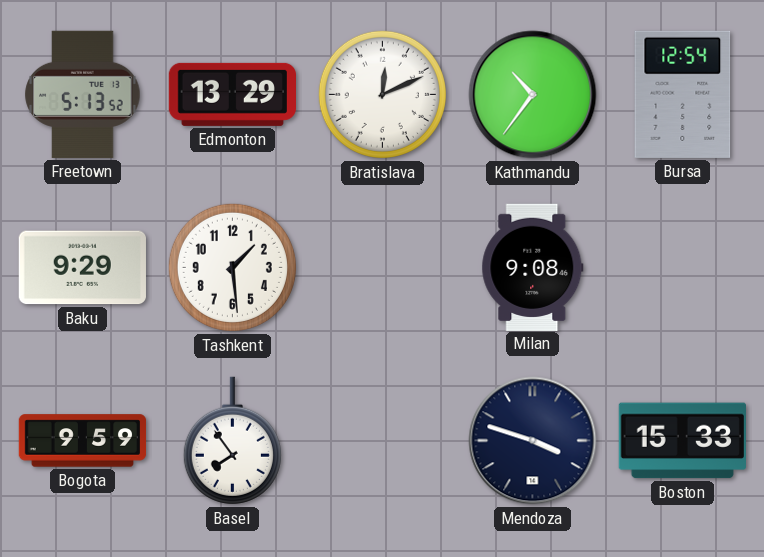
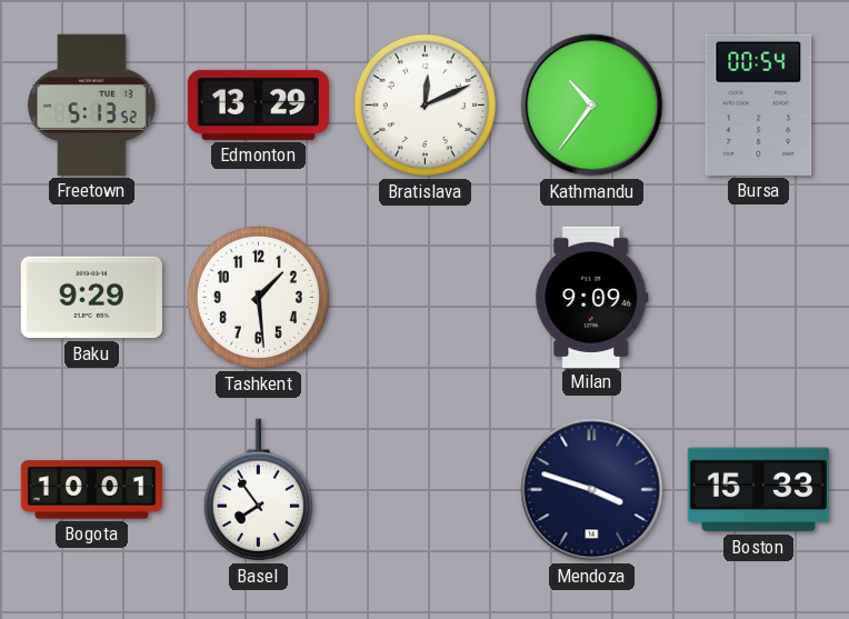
Bursa: 12:54 -> 00:54
Milan: 9:08 -> 9:09
Bogota: 9:59 -> 10:01
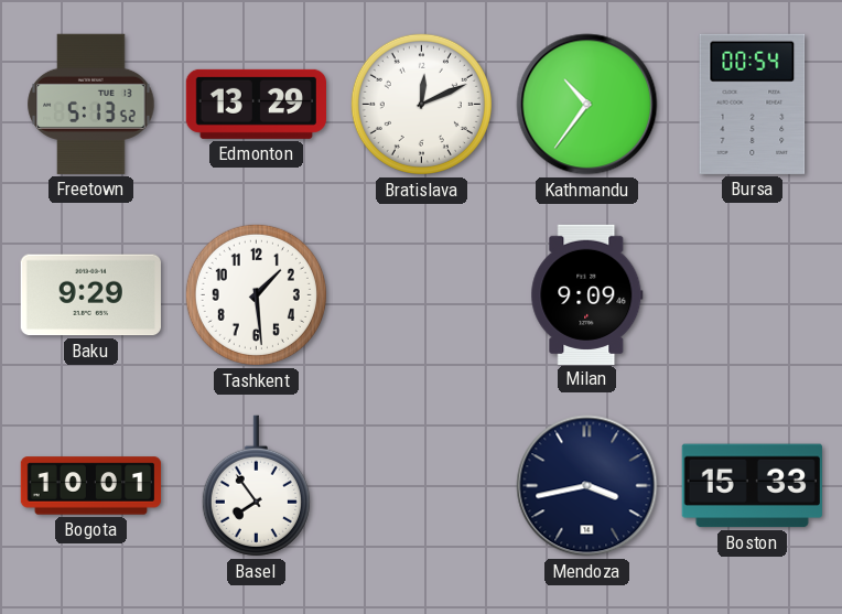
Mendoza: 3:48 -> 3:43
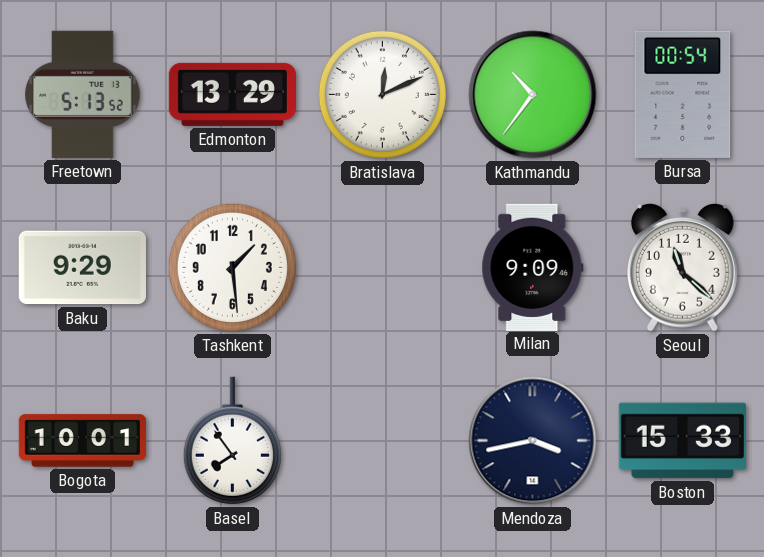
Seoul: none -> 11:22
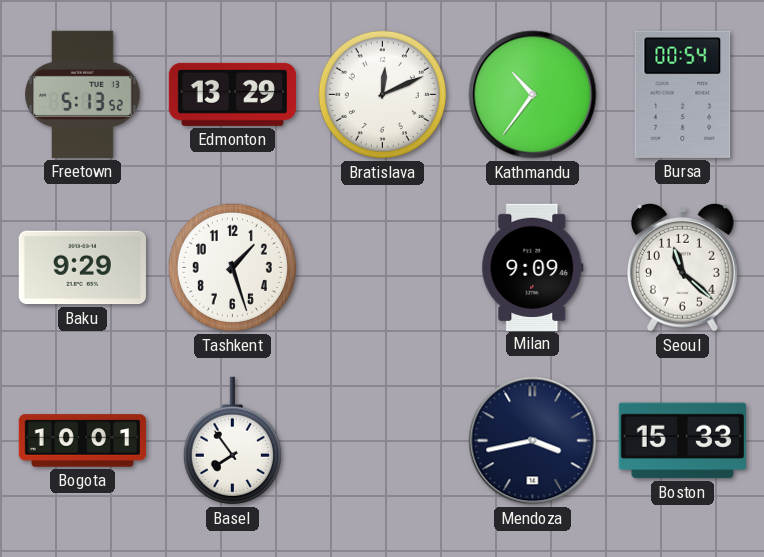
Tashkent: 1:29 -> 1:27
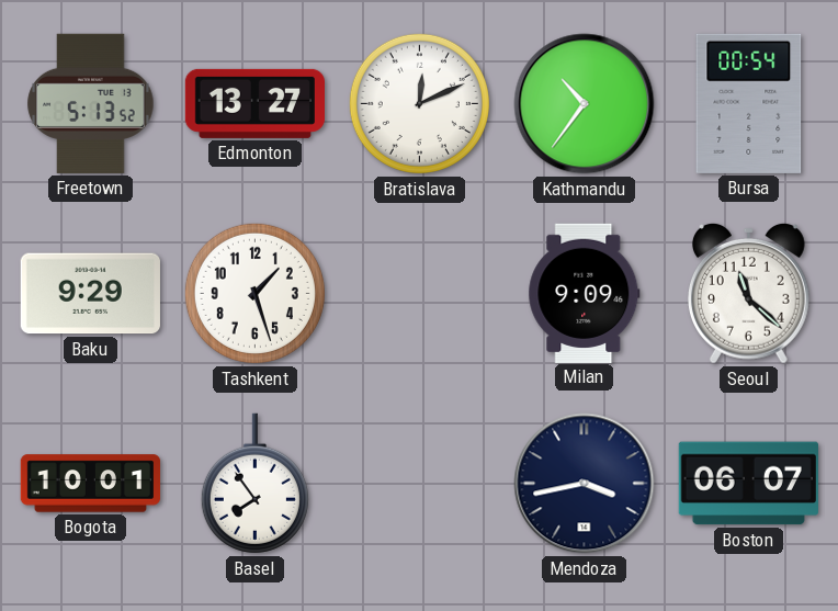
Edmonton: 13:29 -> 13:27
Boston: 15:33 -> 06:07
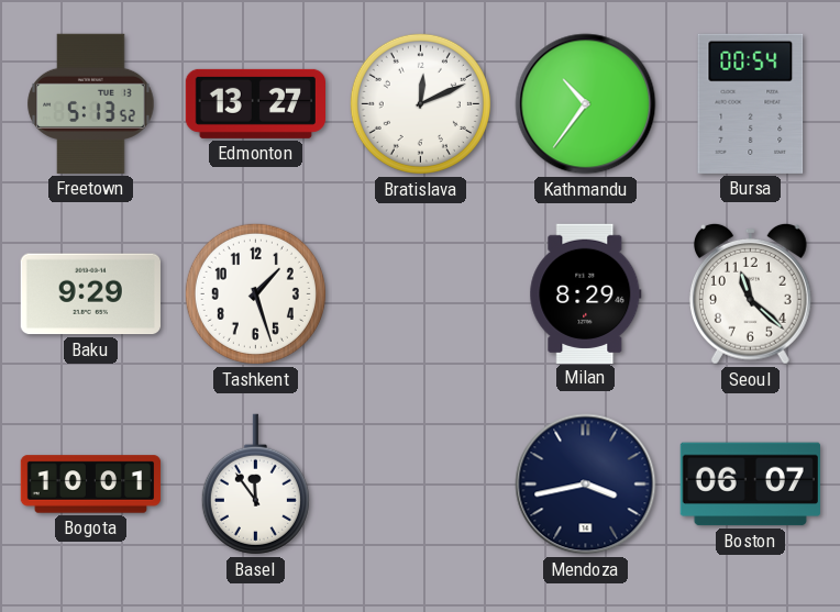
Milan: 9:09 -> 8:29
Basel: 7:54 -> 11:54
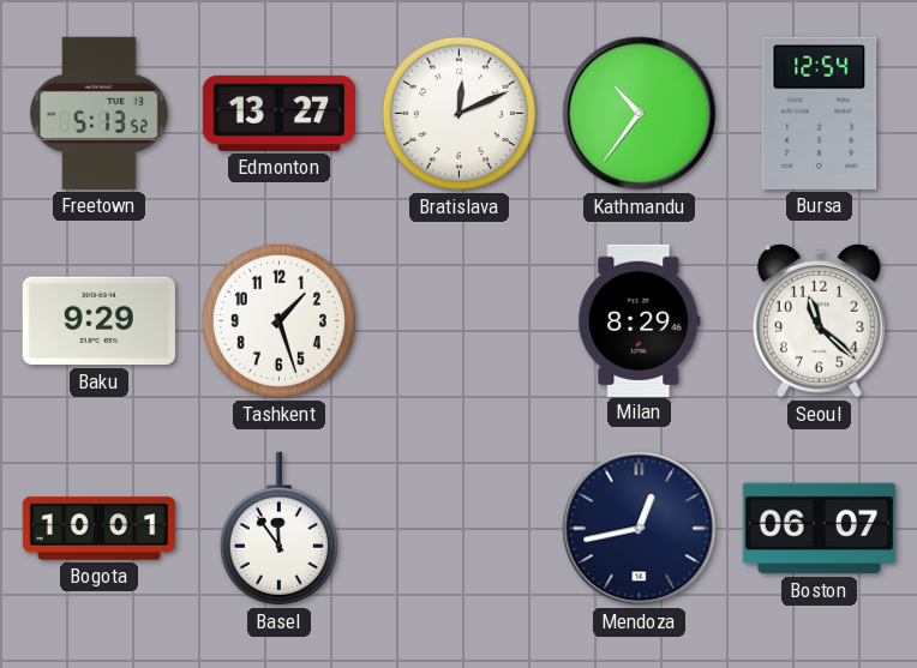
Bursa: 00:54 -> 12:54
Mendoza: 3:43 -> 12:43
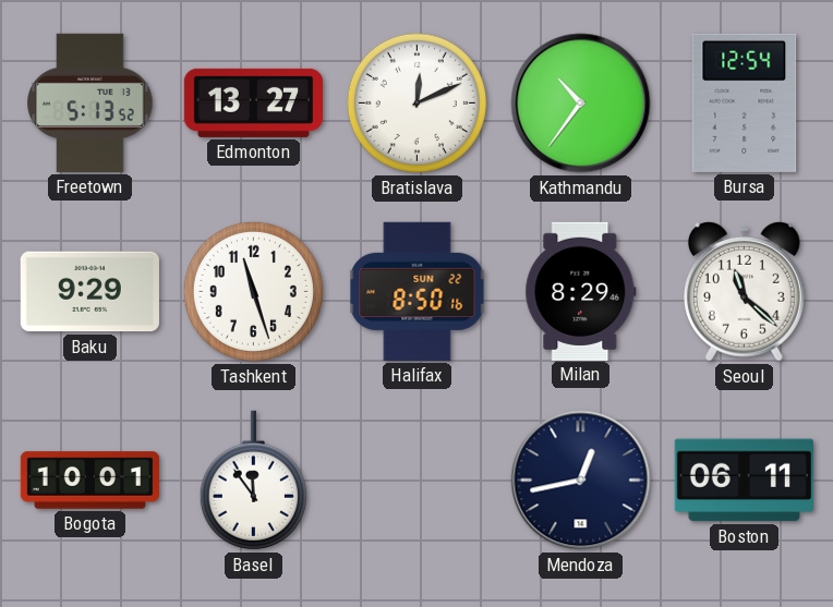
Tashkent: 1:27 -> 11:27
Halifax: none -> 8:50
Boston: 06:07 -> 06:11
